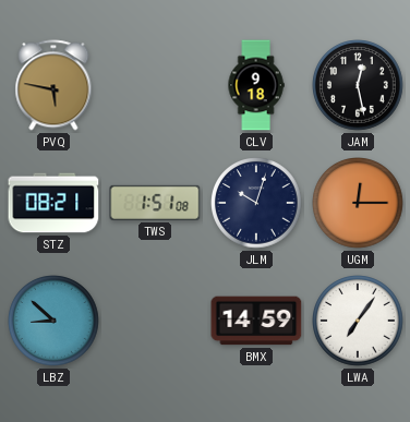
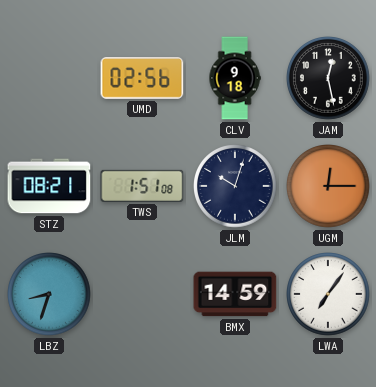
PVQ: 5:47 -> none
UMD: none -> 02:56
LBZ: 8:52 -> 8:33
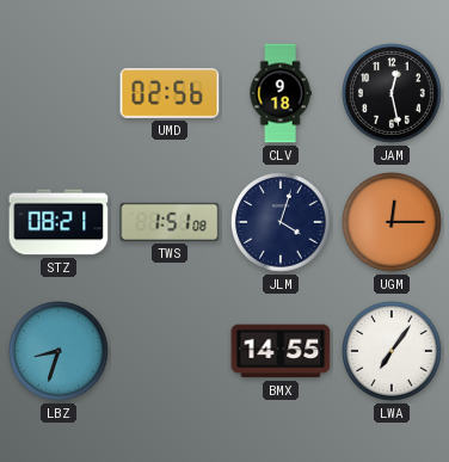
JLM: 10:03 -> 4:03
BMX: 14:59 -> 14:55
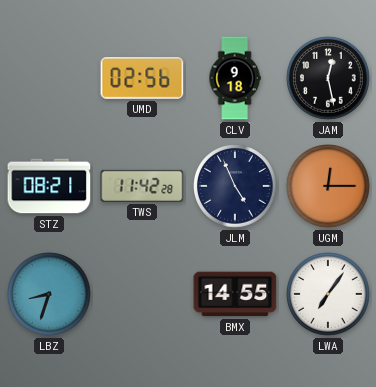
TWS: 1:51 -> 11:42
JLM: 4:03 -> 4:56
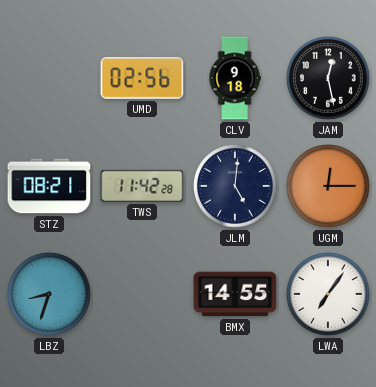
JLM: 4:56 -> 5:01
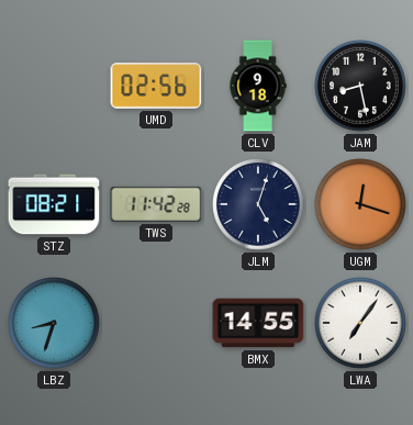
JAM: 12:28 -> 8:28
JLM: 5:01 -> 5:03
UGM: 12:15 -> 12:18
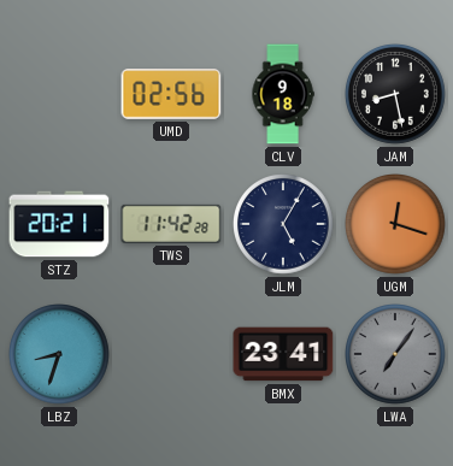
STZ: 08:21 -> 20:21
JLM: 5:03 -> 5:05
BMX: 14:55 -> 23:41
LWA dial: white -> grey
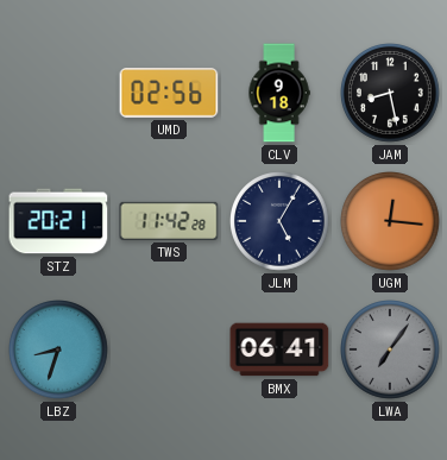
UGM: 12:18 -> 12:16
BMX: 23:41 -> 06:41
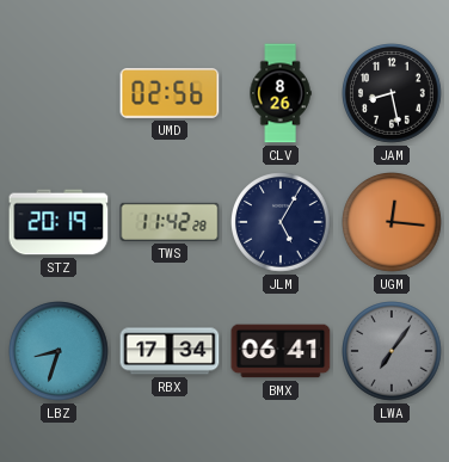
CLV: 9:18 -> 8:26
STZ: 20:21 -> 20:19
RBX: none -> 17:34
